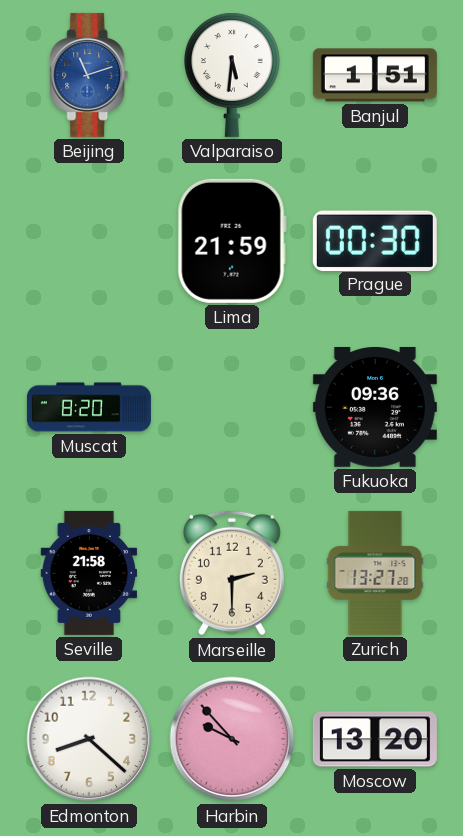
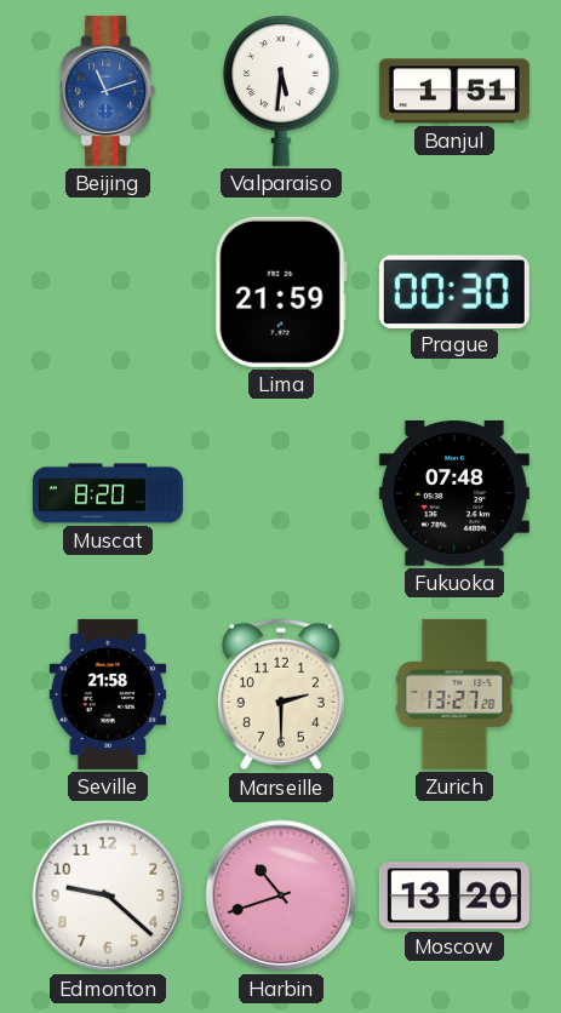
Fukuoka: 09:36 -> 07:48
Edmonton: 8:22 -> 9:22
Harbin: 9:53 -> 10:42
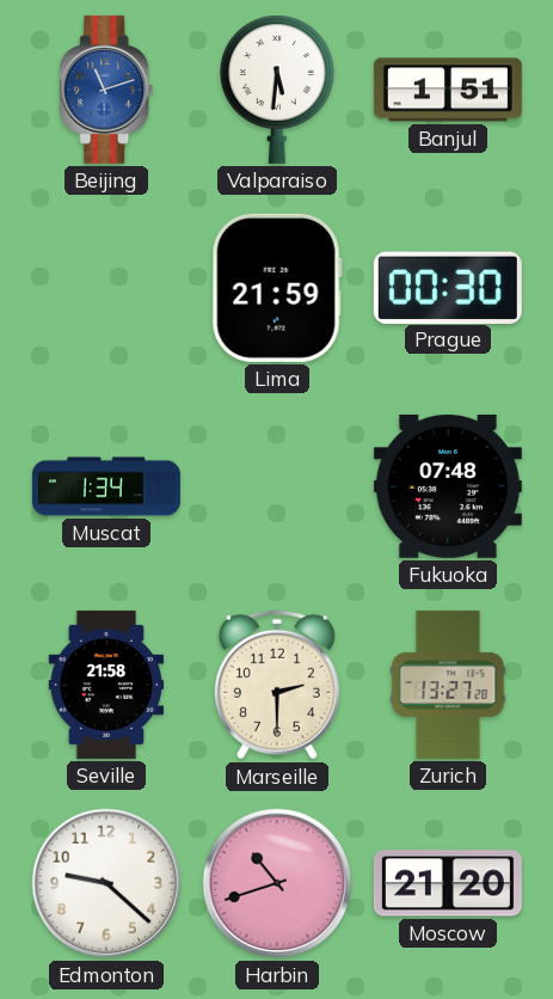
Muscat: 8:20 -> 1:34
Moscow: 13:20 -> 21:20
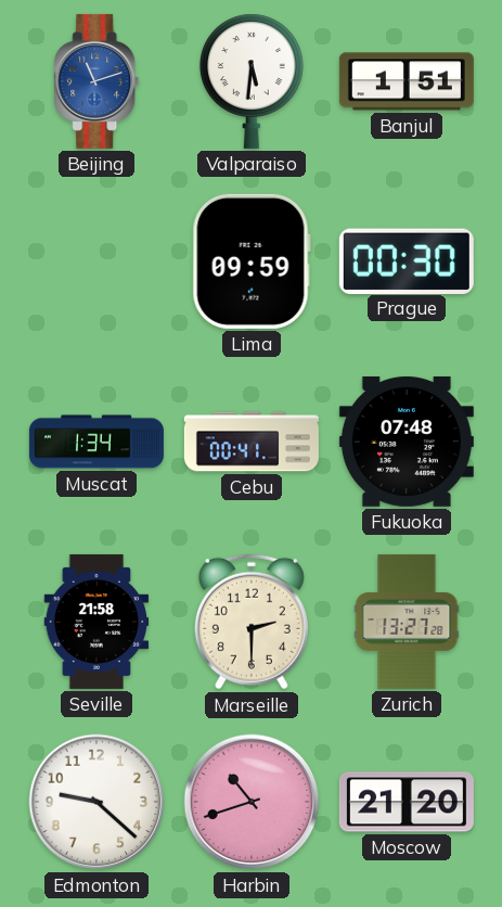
Lima: 21:59 -> 09:59
Cebu: none -> 00:41
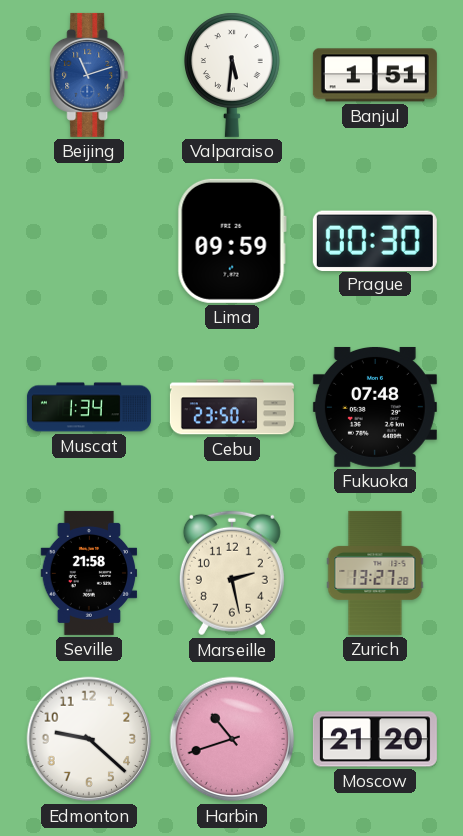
Cebu: 00:41 -> 23:50
Marseille: 2:30 -> 2:28
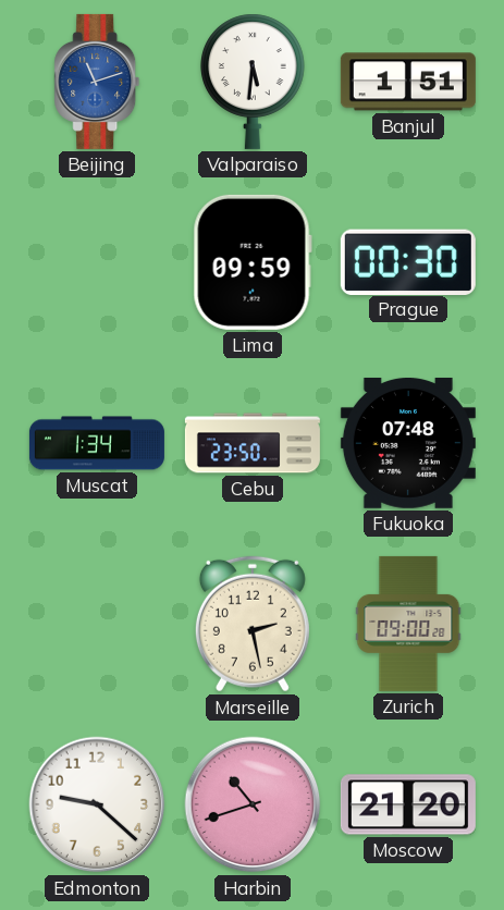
Seville: 21:58 -> none
Zurich: 13:27 -> 09:00
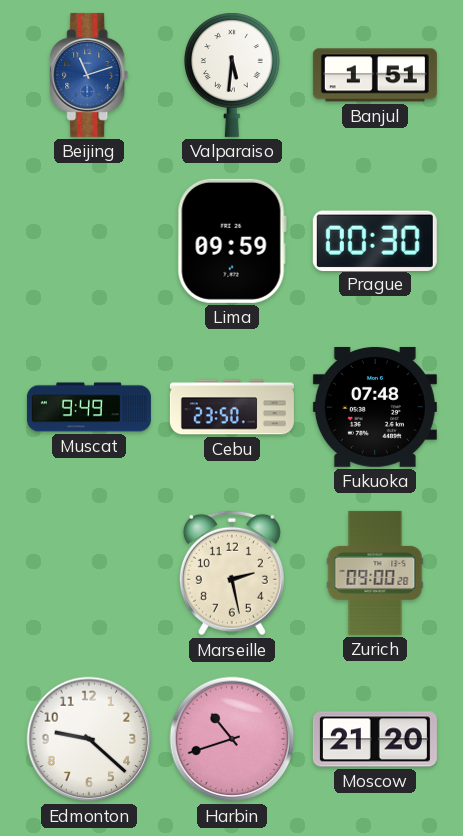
Muscat: 1:34 -> 9:49
